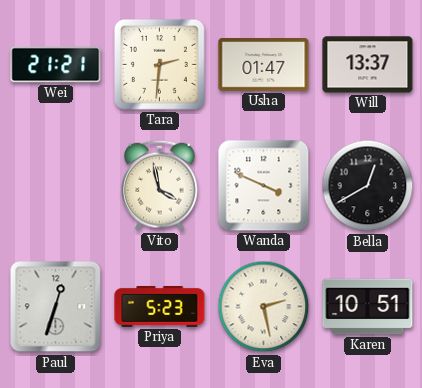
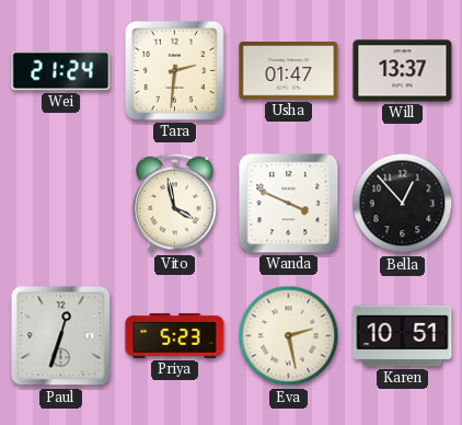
Wei: 21:21 -> 21:24
Bella: 12:40 -> 12:53
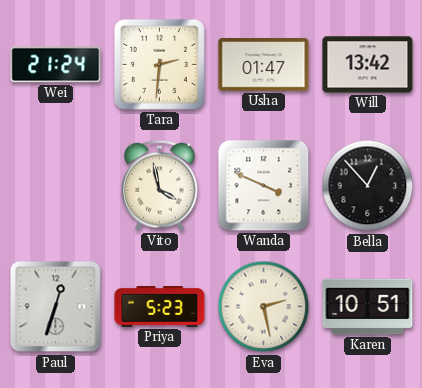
Will: 13:37 -> 13:42
